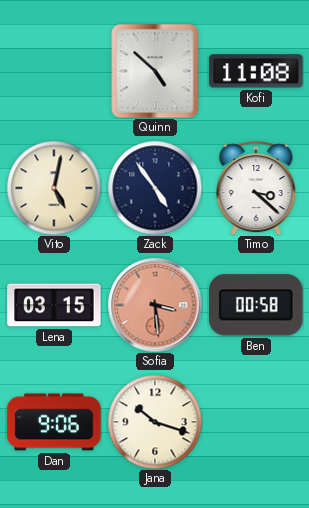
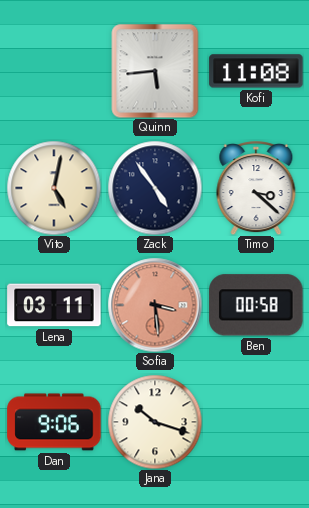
Quinn: 4:52 -> 5:44
Lena: 03:15 -> 03:11
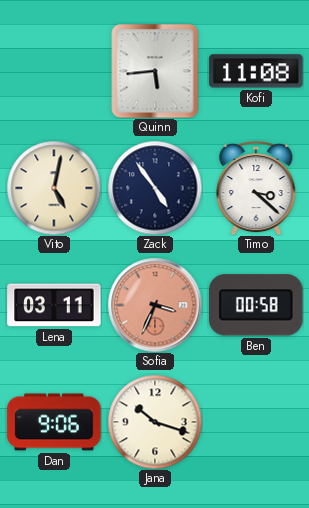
Sofia: 3:29 -> 3:34
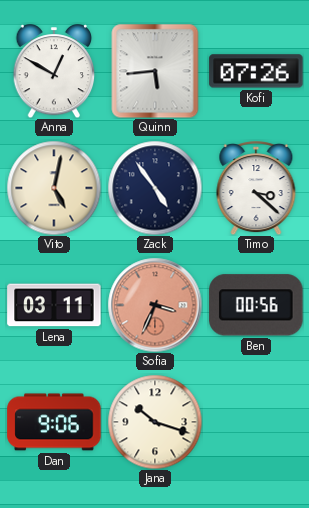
Anna: none -> 12:50
Kofi: 11:08 -> 07:26
Ben: 00:58 -> 00:56
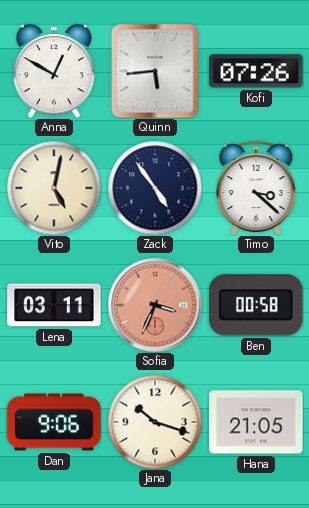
Ben: 00:56 -> 00:58
Hana: none -> 21:05
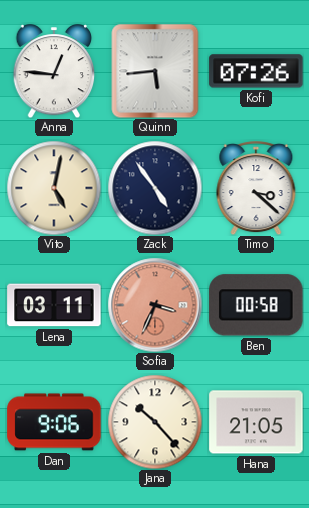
Anna: 12:50 -> 12:46
Jana: 10:18 -> 10:23
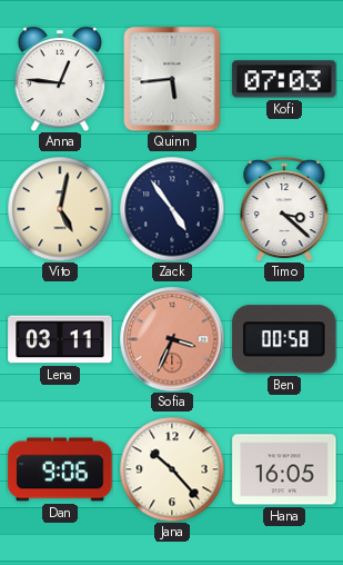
Kofi: 07:26 -> 07:03
Hana: 21:05 -> 16:05
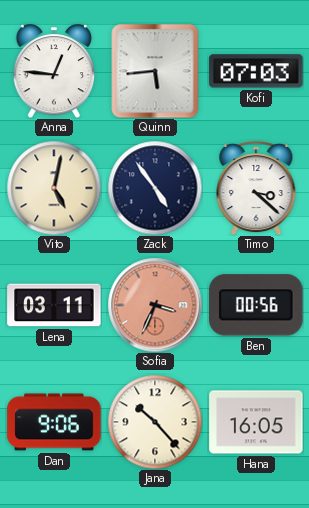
Ben: 00:58 -> 00:56
